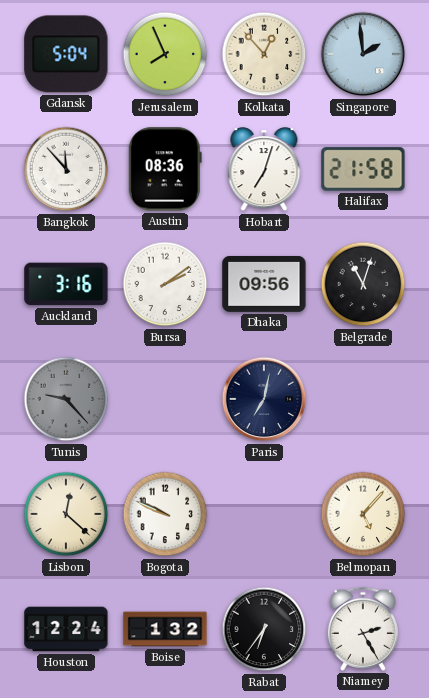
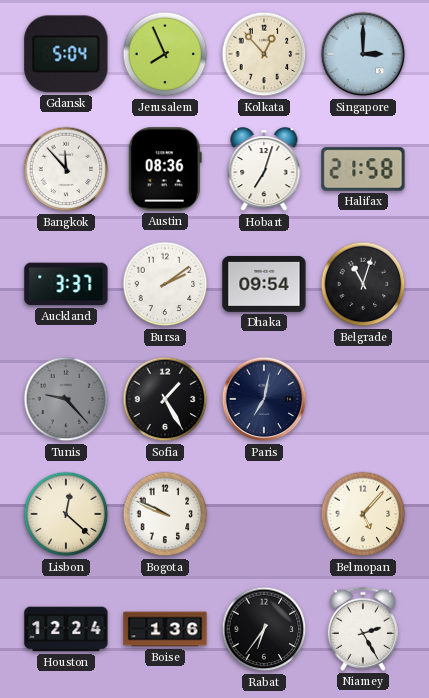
Singapore: 1:59 -> 3:00
Auckland: 3:16 -> 3:37
Dhaka: 09:56 -> 09:54
Sofia: none -> 1:25
Boise: 1:32 -> 1:36
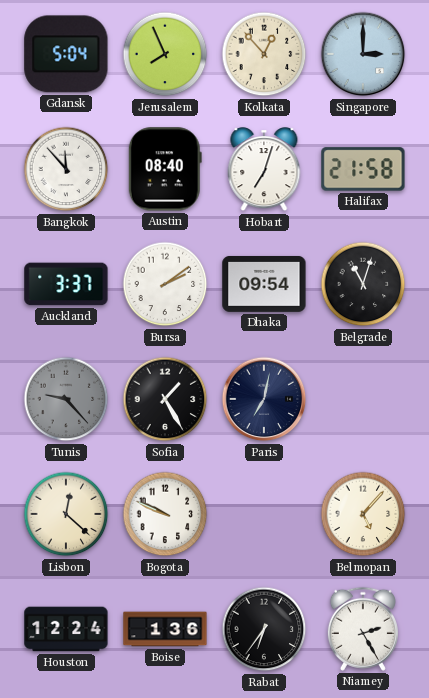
Austin: 08:36 -> 08:40
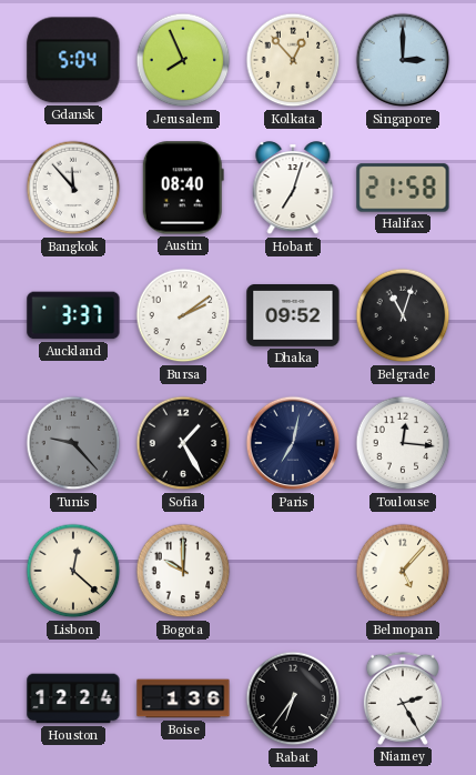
Dhaka: 09:54 -> 09:52
Toulouse: none -> 12:16
Bogota: 9:49 -> 10:00
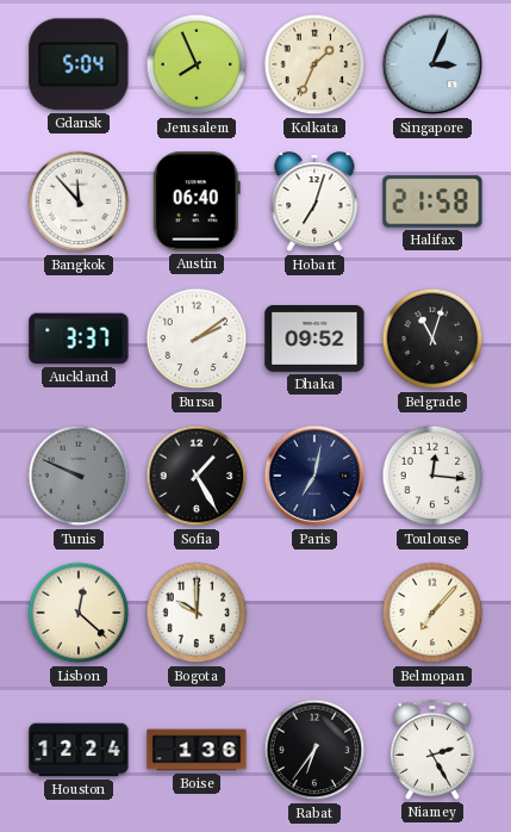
Kolkata: 12:53 -> 1:34
Singapore: 3:00 -> 3:04
Austin: 08:40 -> 06:40
Tunis: 9:23 -> 9:49
Belmopan: 5:07 -> 7:07
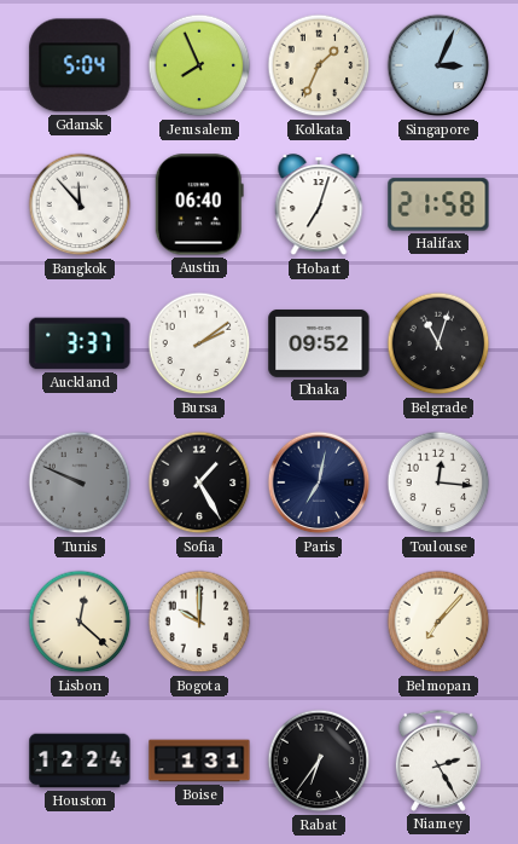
Boise: 1:36 -> 1:31
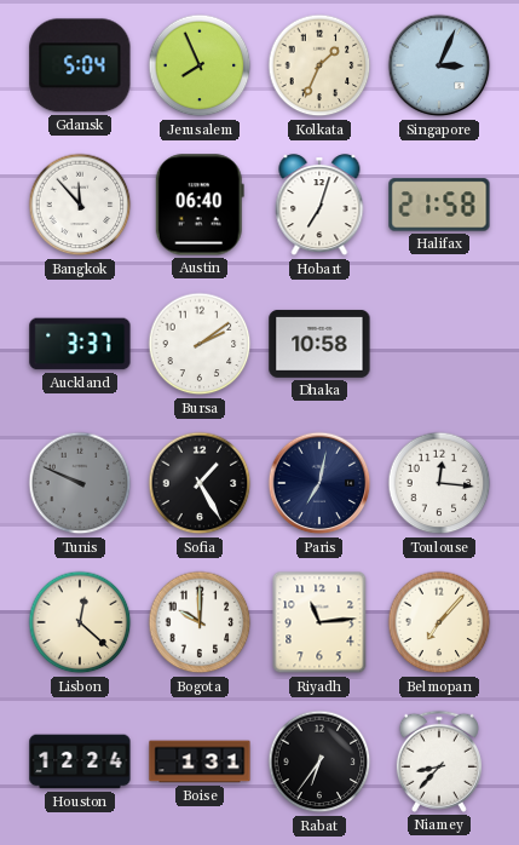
Dhaka: 09:52 -> 10:58
Belgrade: 11:03 -> none
Riyadh: none -> 11:14
Niamey: 2:25 -> 8:37
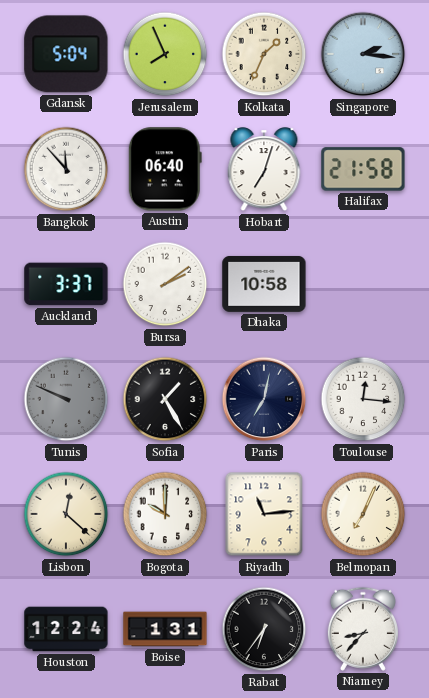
Singapore: 3:04 -> 2:16
Belmopan: 7:07 -> 7:04
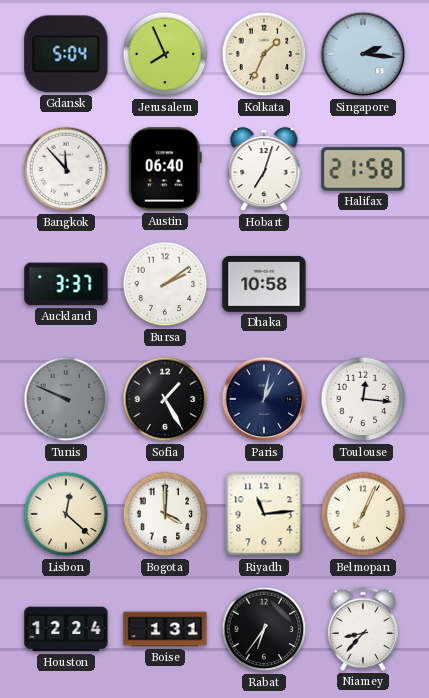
Paris: 7:02 -> 1:02
Bogota: 10:00 -> 4:00
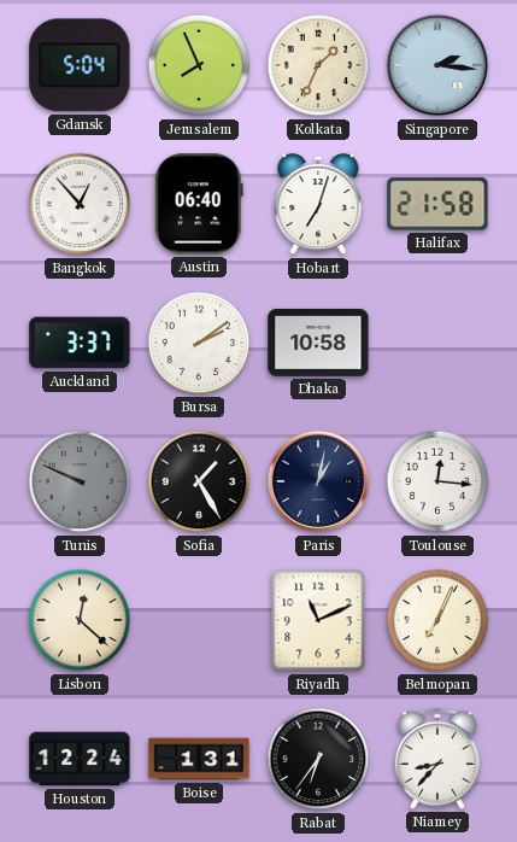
Bangkok: 11:53 -> 12:53
Bogota: 4:00 -> none
Riyadh: 11:14 -> 11:11
